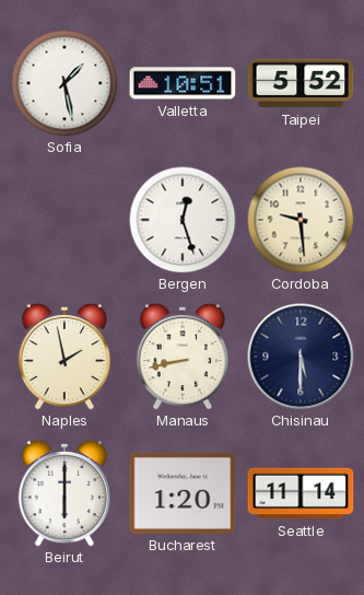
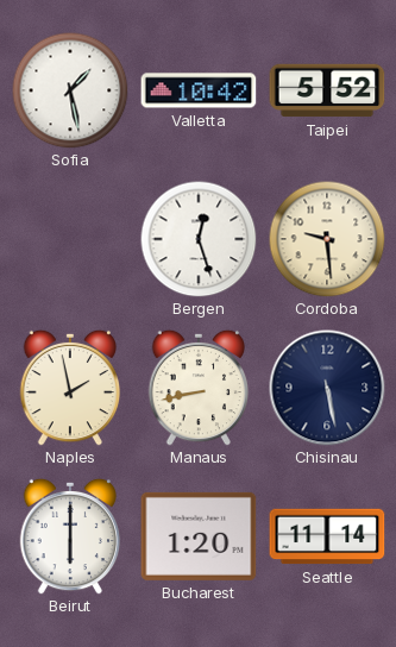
Valletta: 10:51 -> 10:42
Chisinau: 5:30 -> 5:28
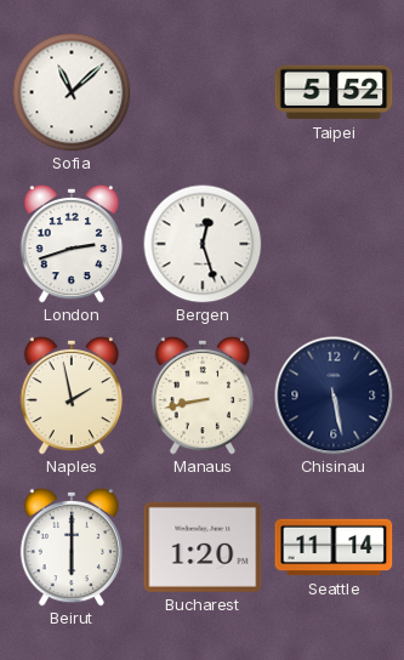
Sofia: 1:28 -> 11:08
Valletta: 10:42 -> none
London: none -> 2:42
Cordoba: 9:29 -> none
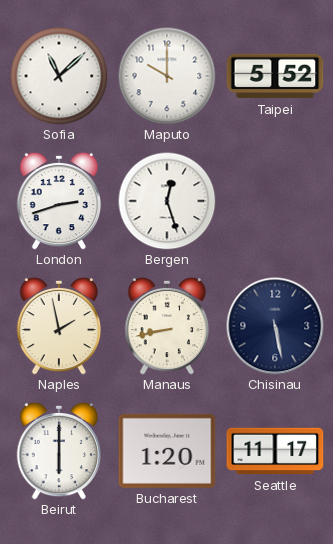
Maputo: none -> 10:00
Seattle: 11:14 -> 11:17
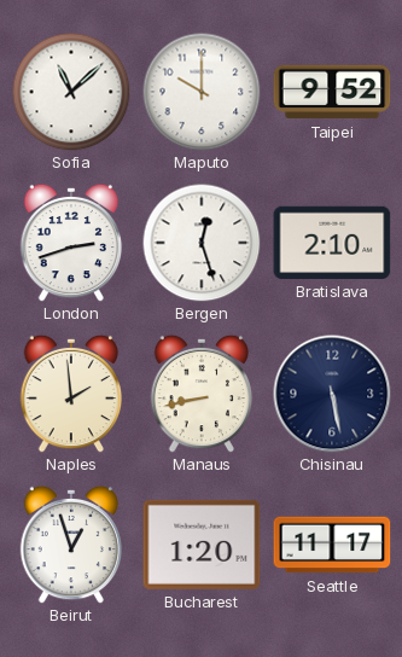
Taipei: 5:52 -> 9:52
Bratislava: none -> 2:10
Naples: 1:58 -> 1:59
Beirut: 6:00 -> 12:57
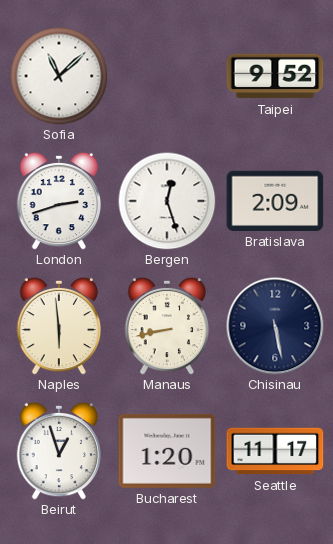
Maputo: 10:00 -> none
Bratislava: 2:10 -> 2:09
Naples: 1:59 -> 5:59
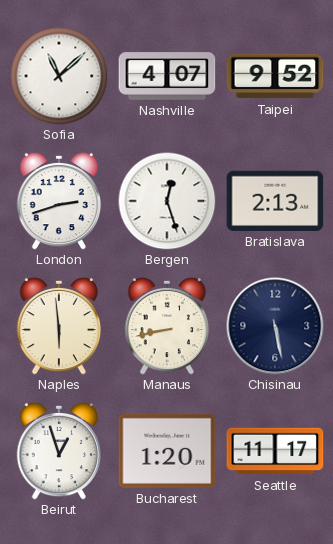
Nashville: none -> 4:07
Bratislava: 2:09 -> 2:13
